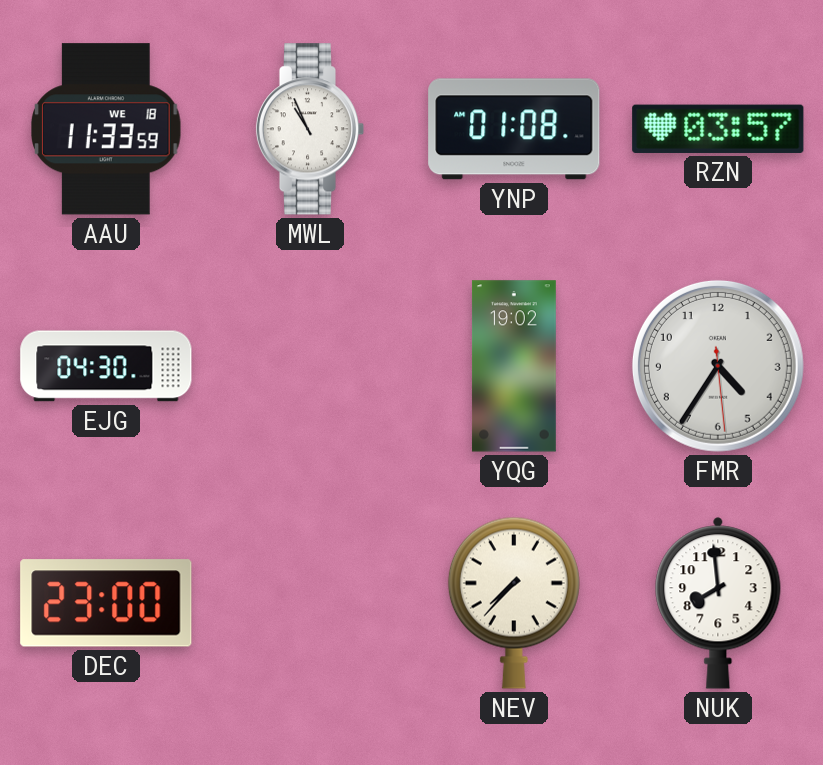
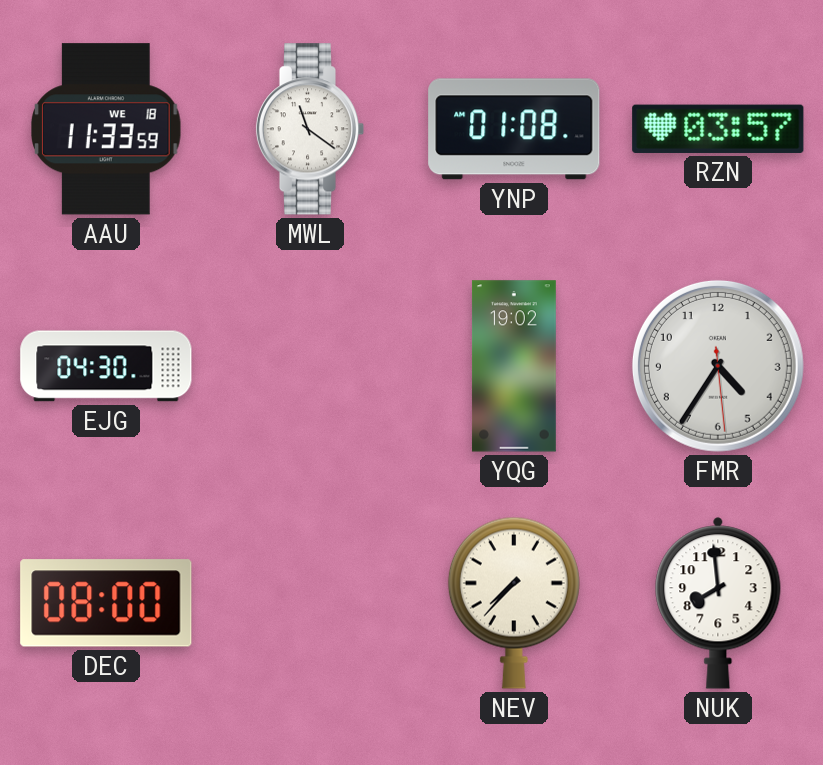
MWL: 10:56 -> 11:21
DEC: 23:00 -> 08:00
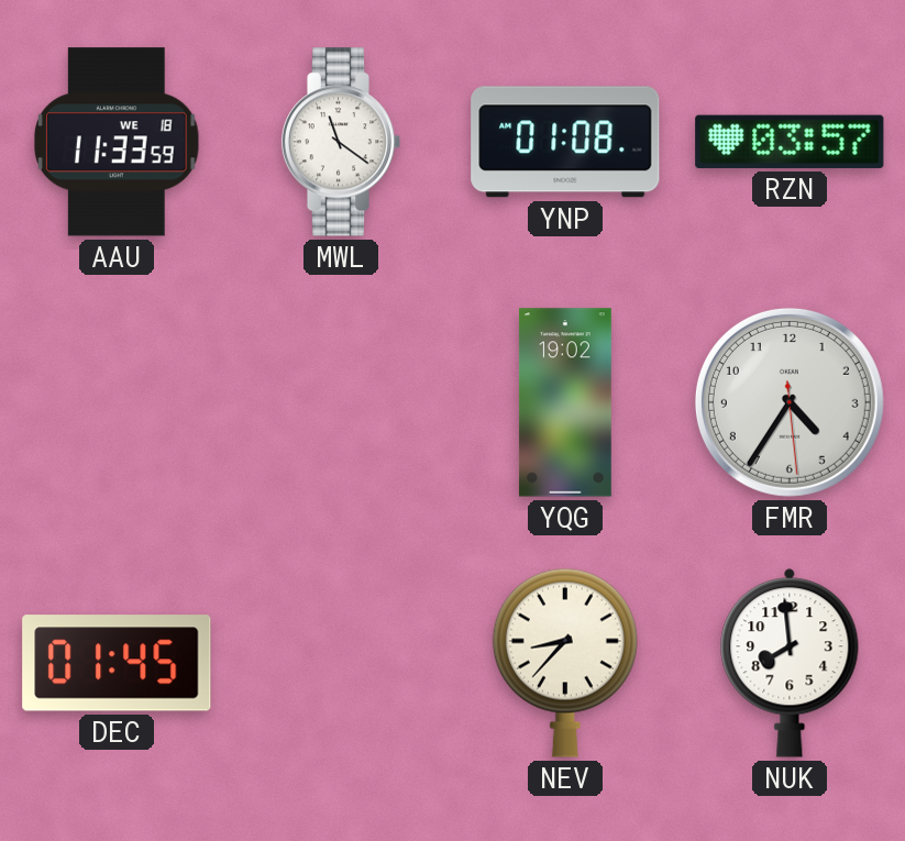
EJG: 04:30 -> none
DEC: 08:00 -> 01:45
NEV: 7:37 -> 8:37
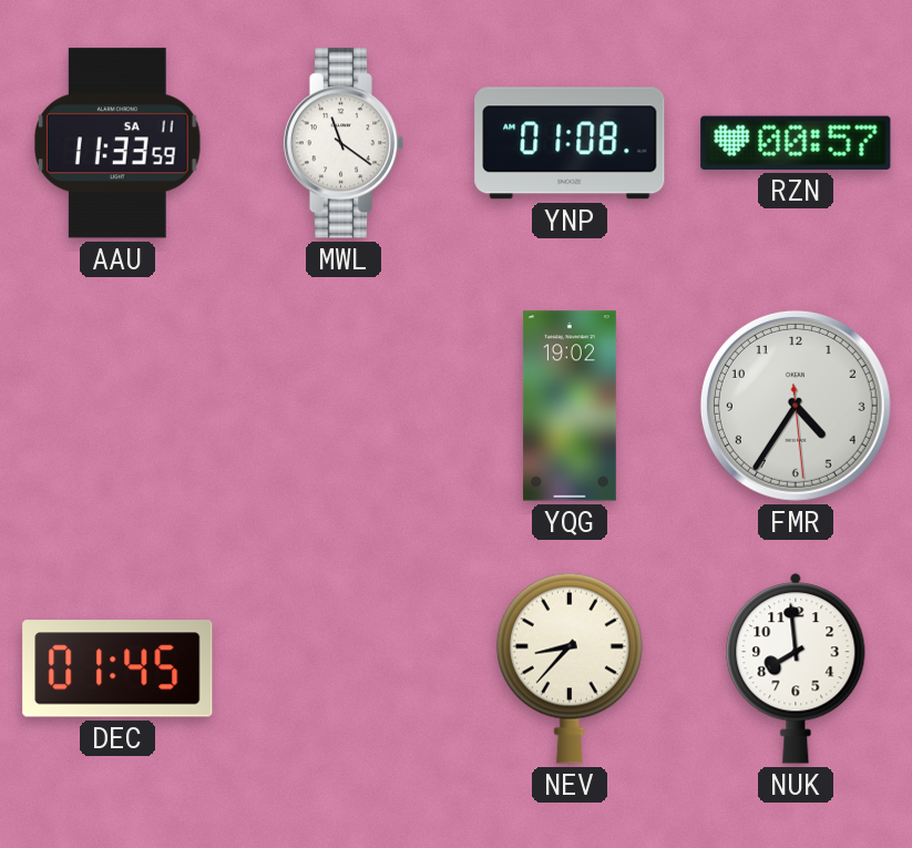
AAU date: WE 18 -> SA 11
RZN: 03:57 -> 00:57
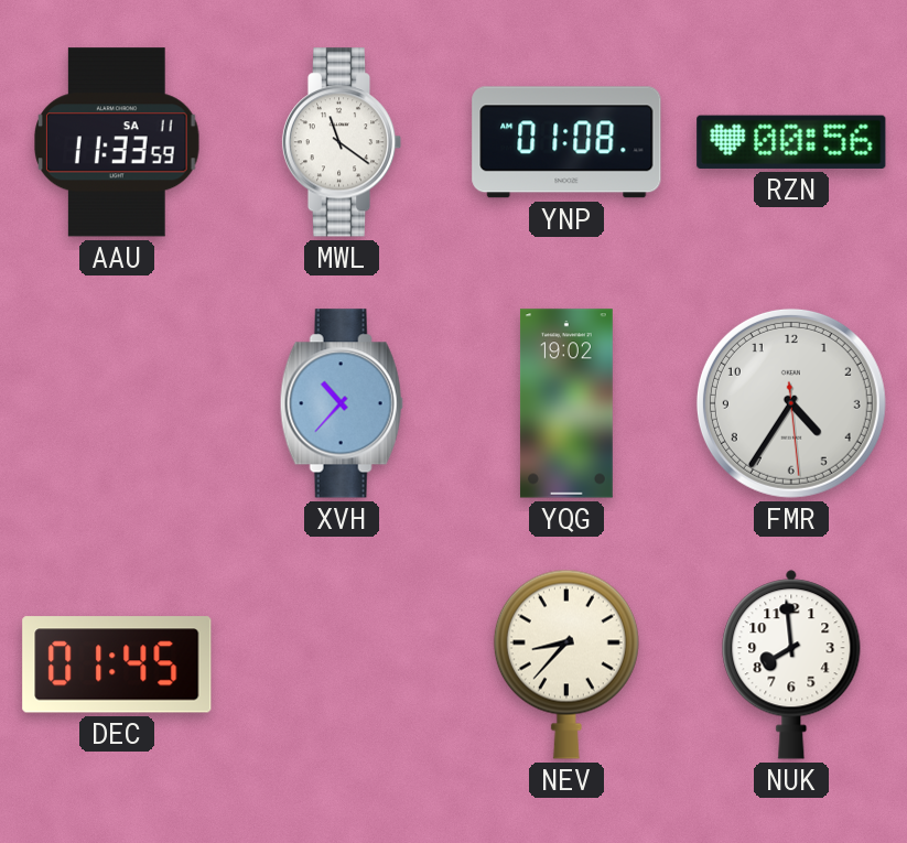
RZN: 00:57 -> 00:56
XVH: none -> 10:37
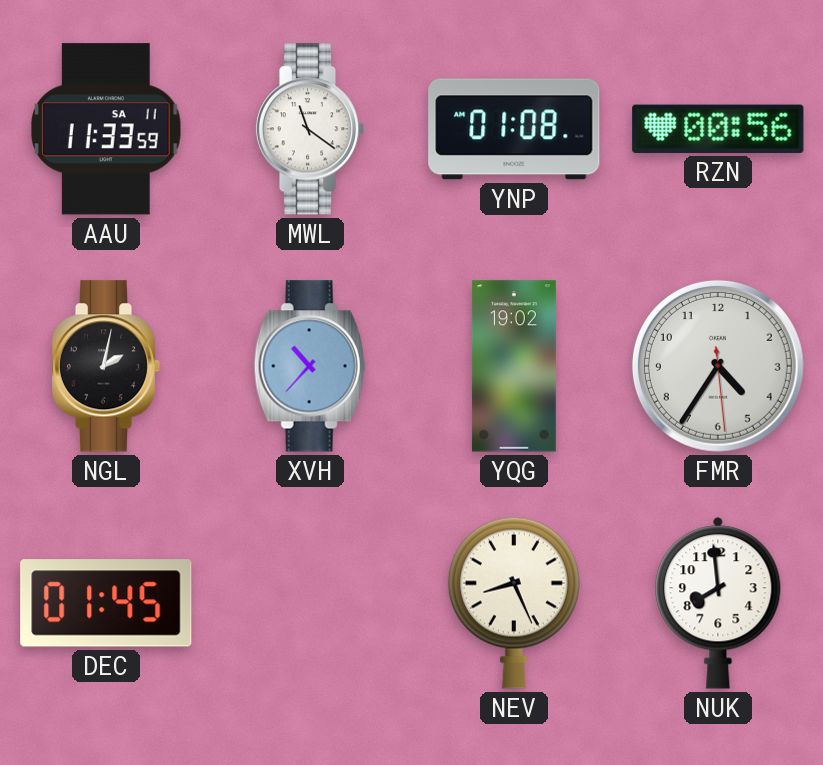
NGL: none -> 2:02
NEV: 8:37 -> 8:26
